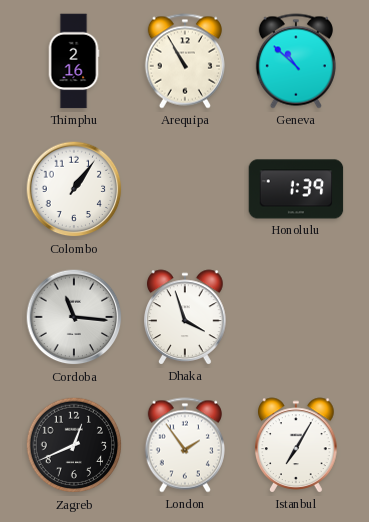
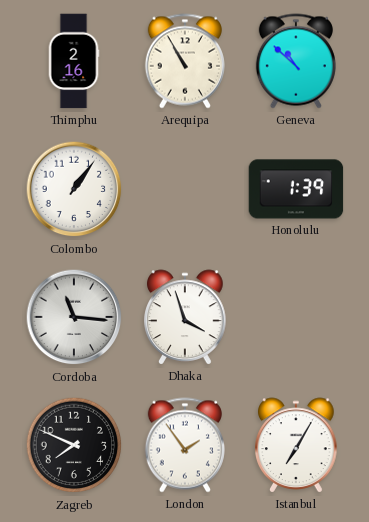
Zagreb: 12:41 -> 7:49
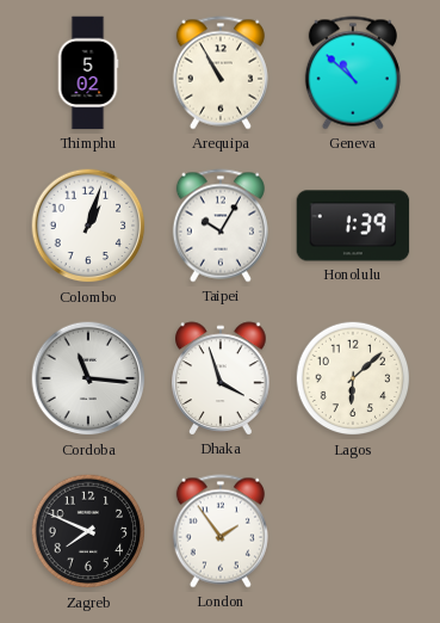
Thimphu: 2:16 -> 5:02
Colombo: 1:06 -> 1:03
Taipei: none -> 10:05
Lagos: none -> 6:08
Istanbul: 7:05 -> none
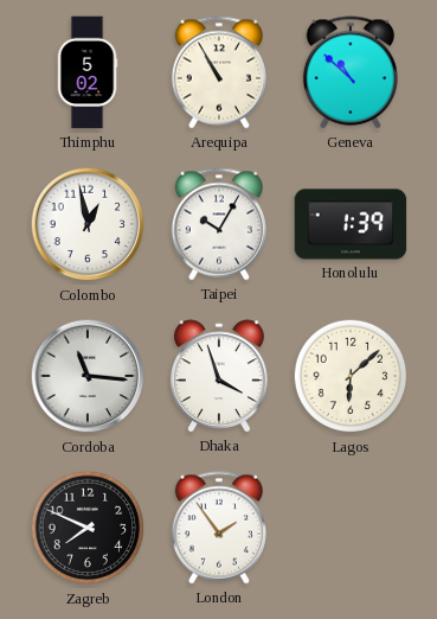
Colombo: 1:03 -> 12:58
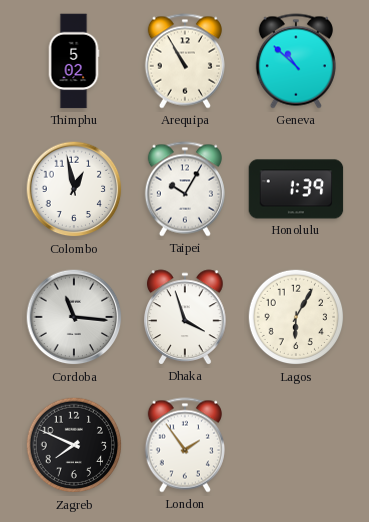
Lagos: 6:08 -> 6:05
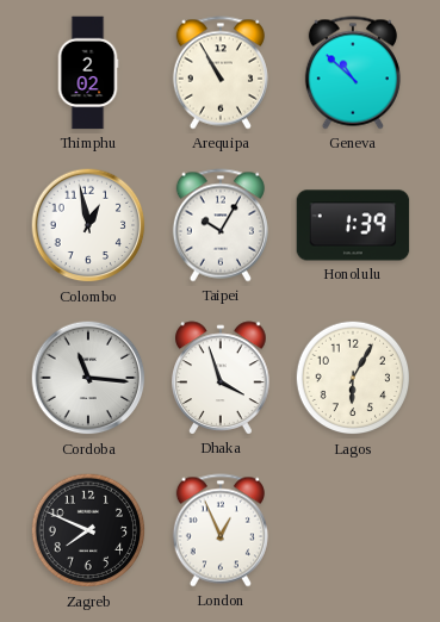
Thimphu: 5:02 -> 2:02
London: 1:54 -> 12:56
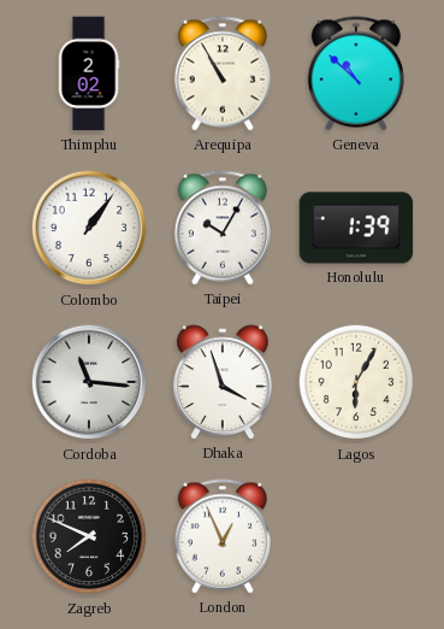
Colombo: 12:58 -> 1:06
